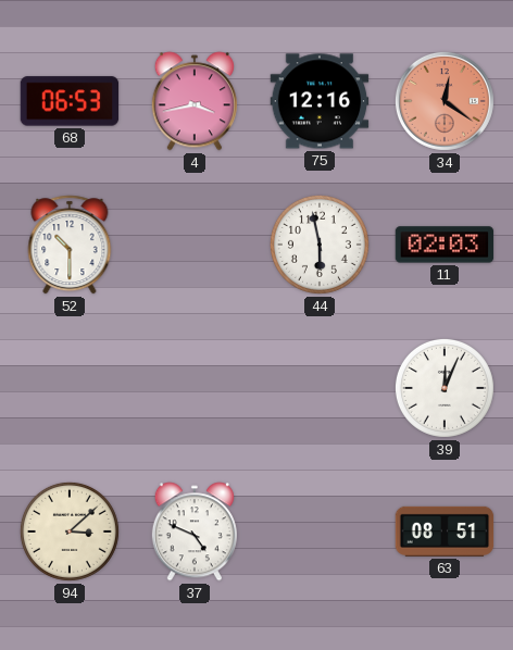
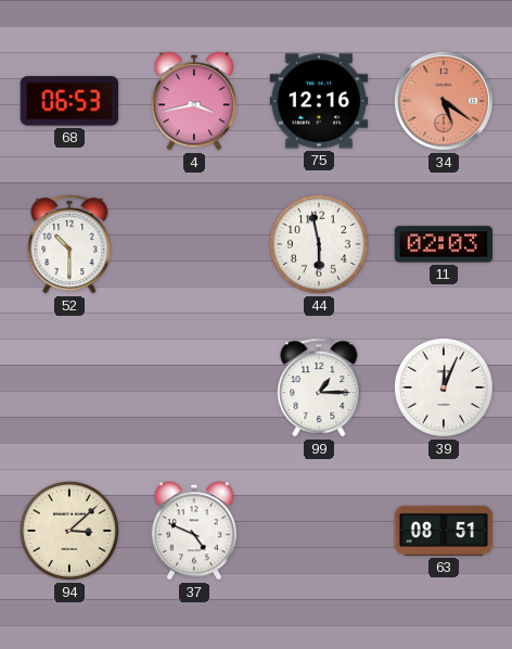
34: 12:21 -> 5:21
99: none -> 1:15
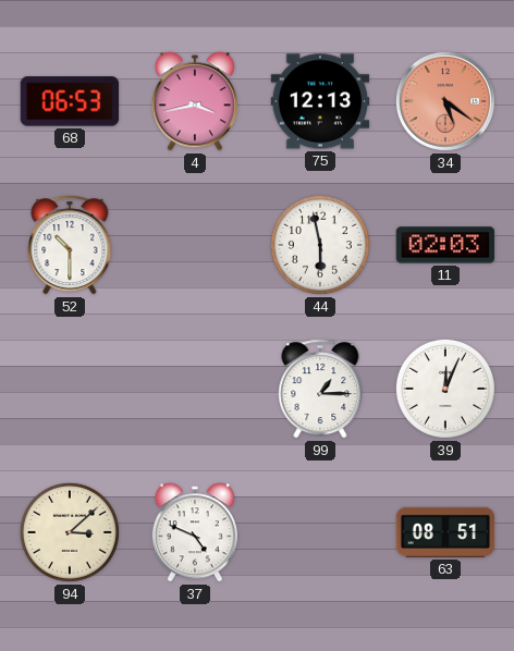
75: 12:16 -> 12:13
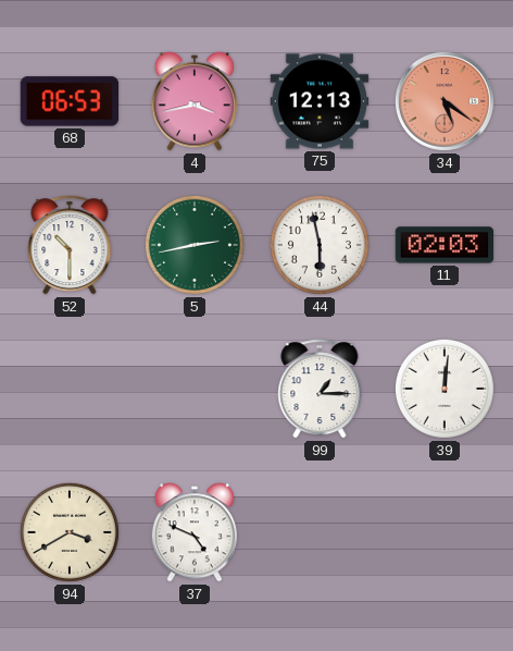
5: none -> 2:43
39: 12:04 -> 12:01
94: 3:08 -> 3:40
63: 08:51 -> none
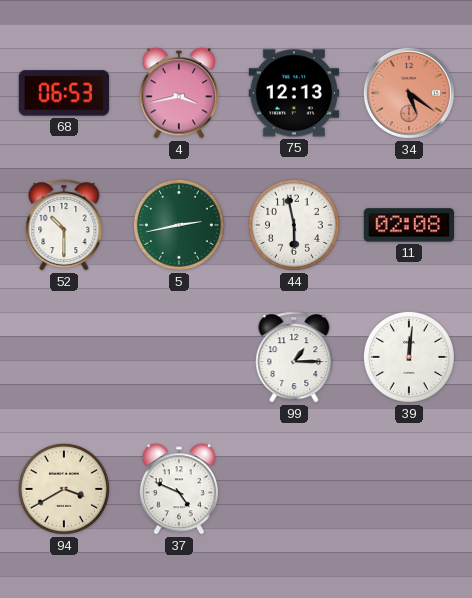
11: 02:03 -> 02:08
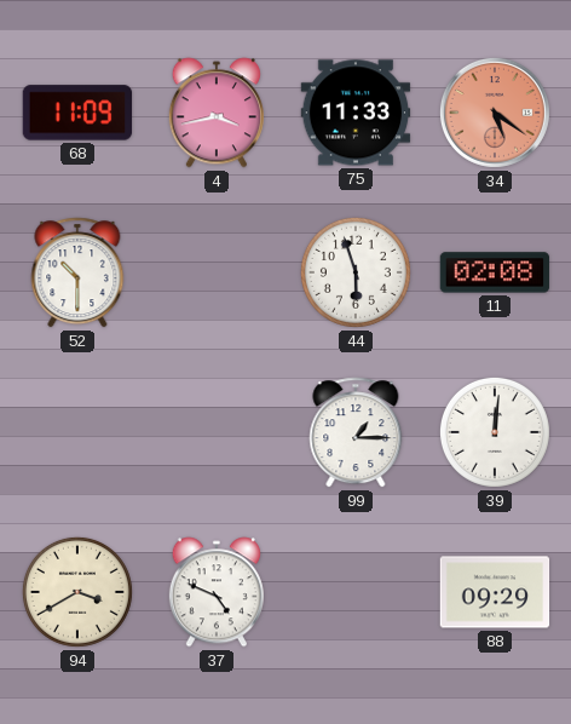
68: 06:53 -> 11:09
75: 12:13 -> 11:33
5: 2:43 -> none
44: 5:58 -> 5:57
88: none -> 09:29
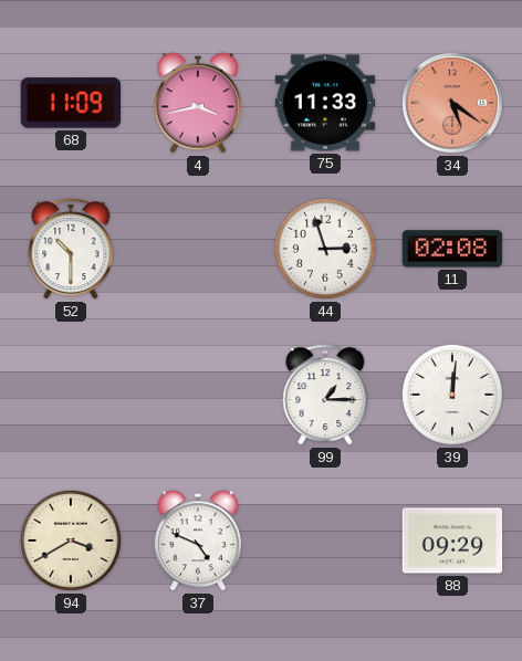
44: 5:57 -> 2:57
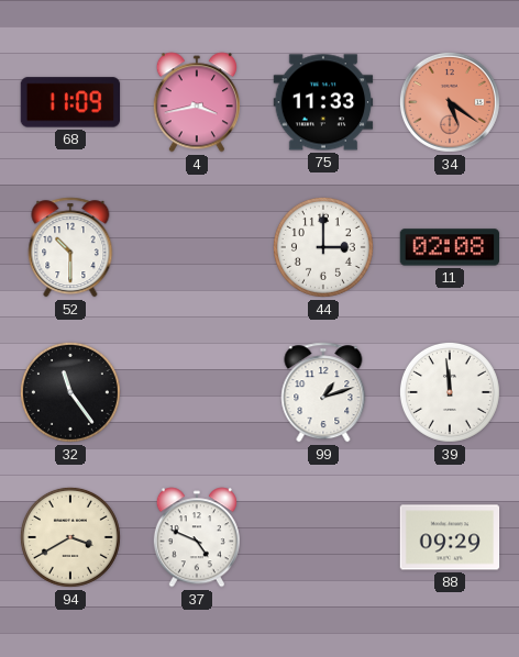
44: 2:57 -> 3:00
32: none -> 11:24
99: 1:15 -> 1:12
39: 12:01 -> 11:59
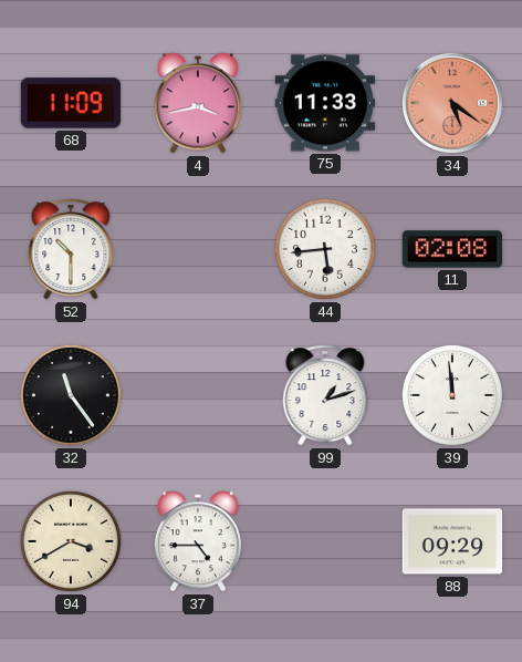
44: 3:00 -> 5:44
37: 4:49 -> 4:45
